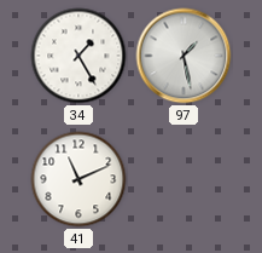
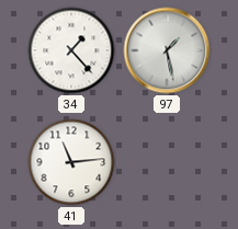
34: 1:25 -> 1:23
41: 11:11 -> 11:14
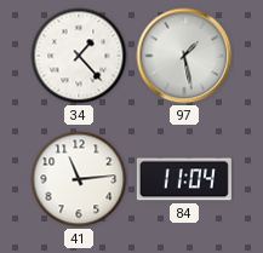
84: none -> 11:04
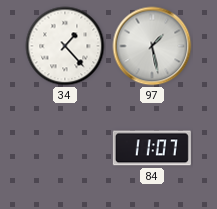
41: 11:14 -> none
84: 11:04 -> 11:07
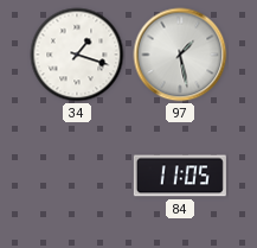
34: 1:23 -> 1:18
84: 11:07 -> 11:05
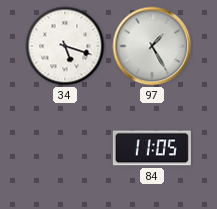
34: 1:18 -> 5:18
97: 1:28 -> 1:25
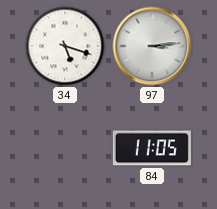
97: 1:25 -> 3:14
